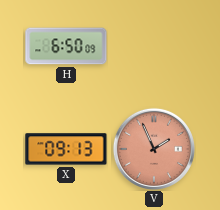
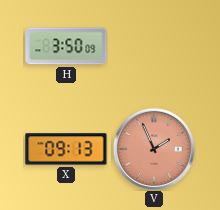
H: 6:50 -> 3:50
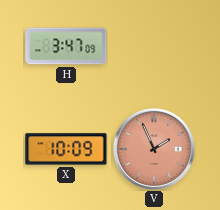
H: 3:50 -> 3:47
X: 09:13 -> 10:09
